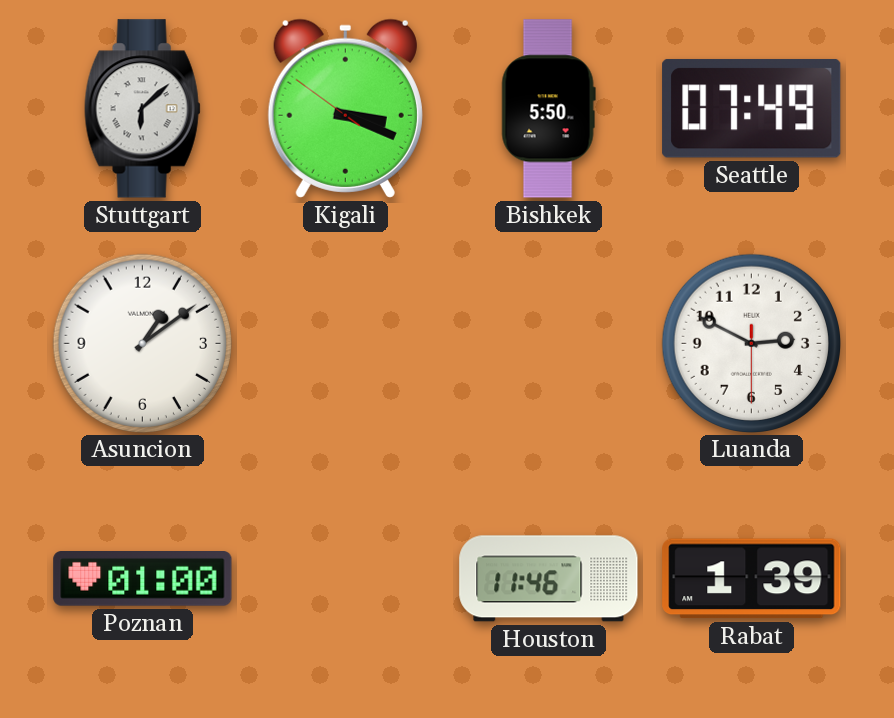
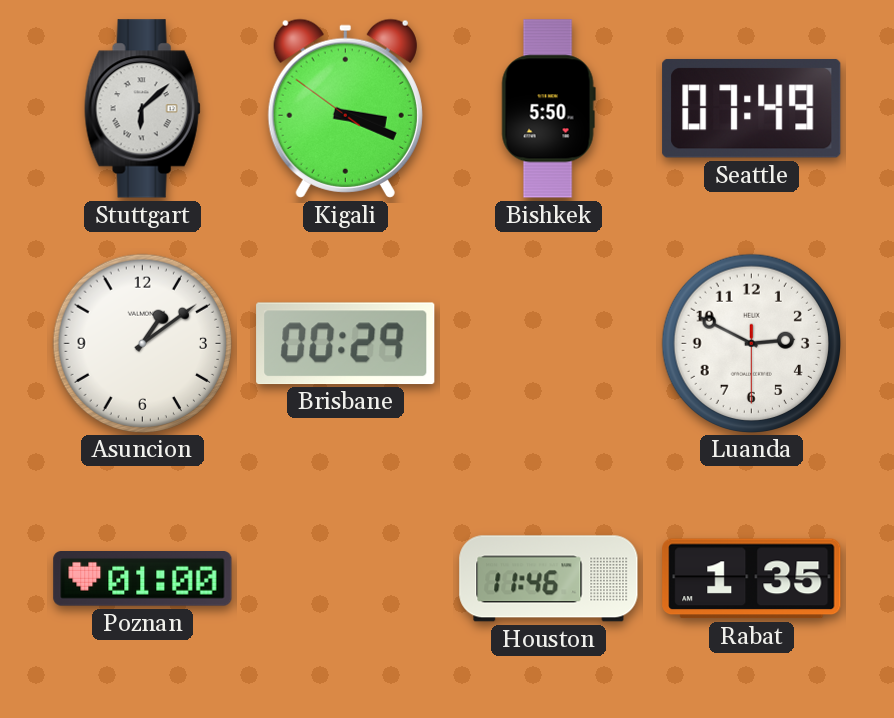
Brisbane: none -> 00:29
Rabat: 1:39 -> 1:35
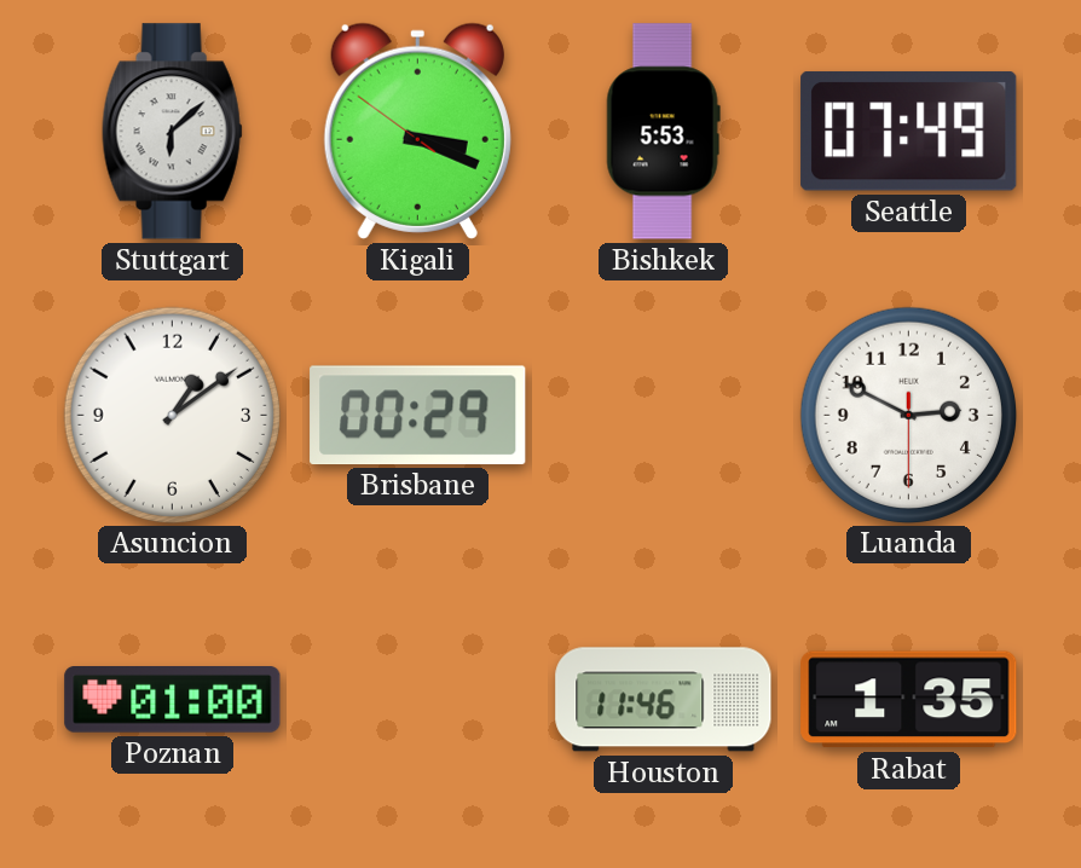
Bishkek: 5:50 -> 5:53
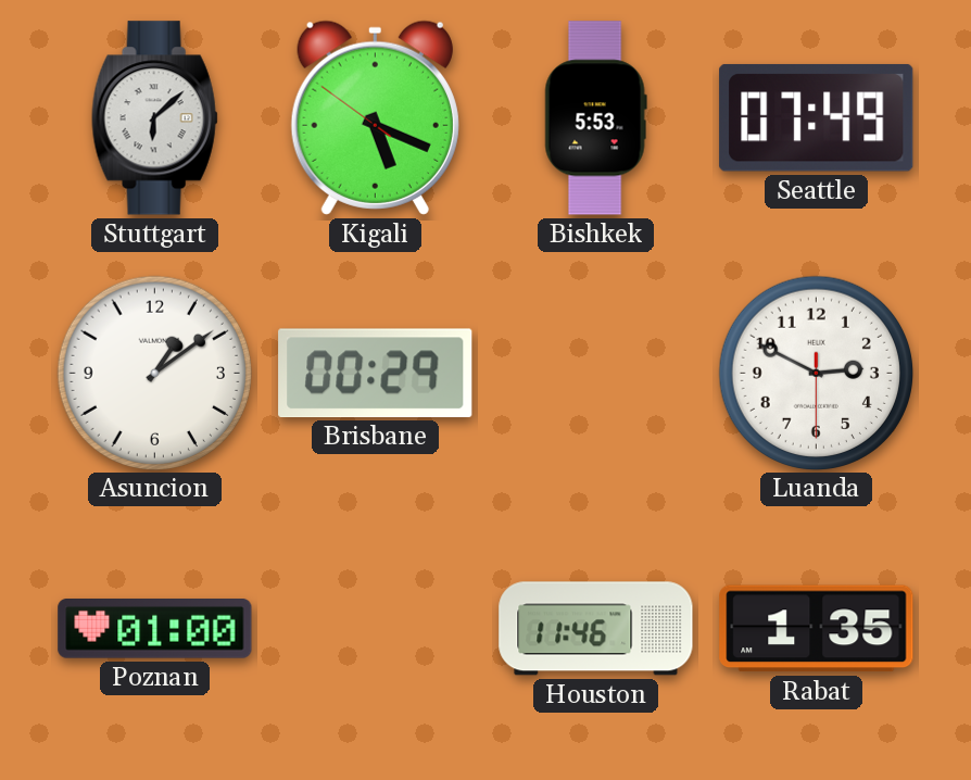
Kigali: 3:18 -> 5:18
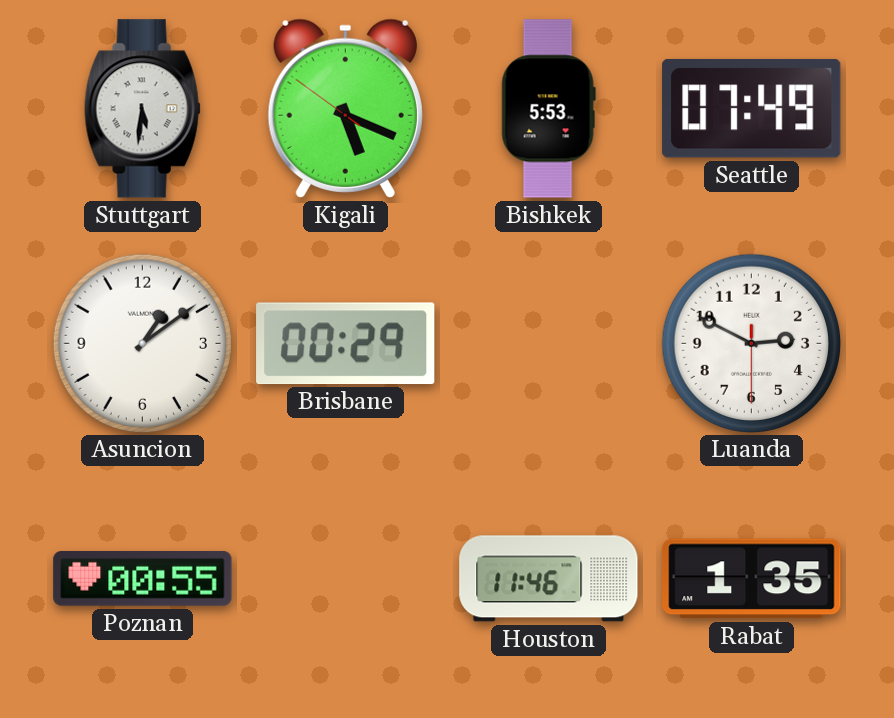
Stuttgart: 6:08 -> 5:31
Poznan: 01:00 -> 00:55
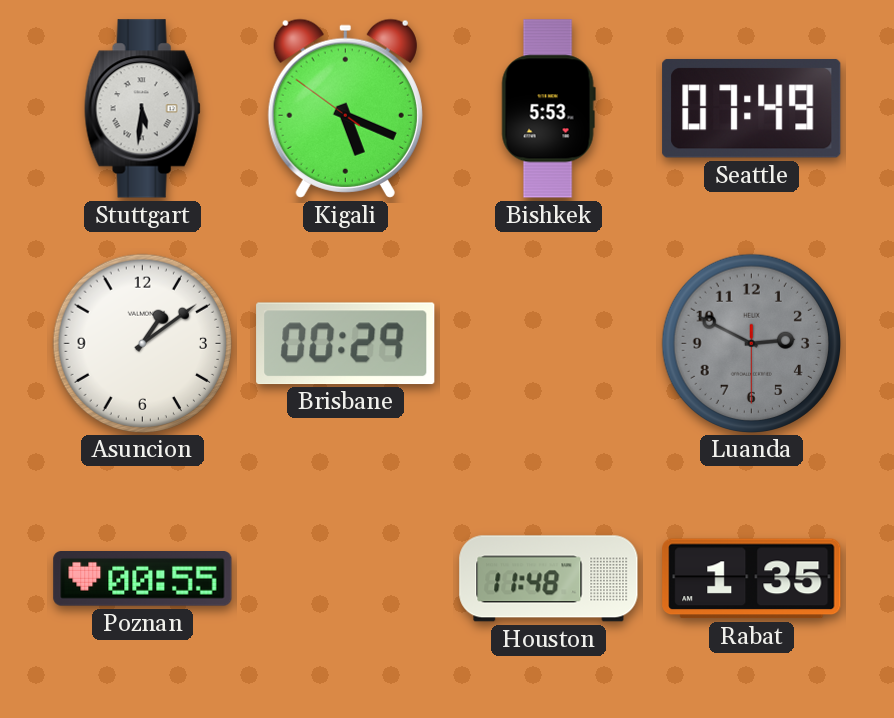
Luanda dial: white -> grey
Houston: 11:46 -> 11:48
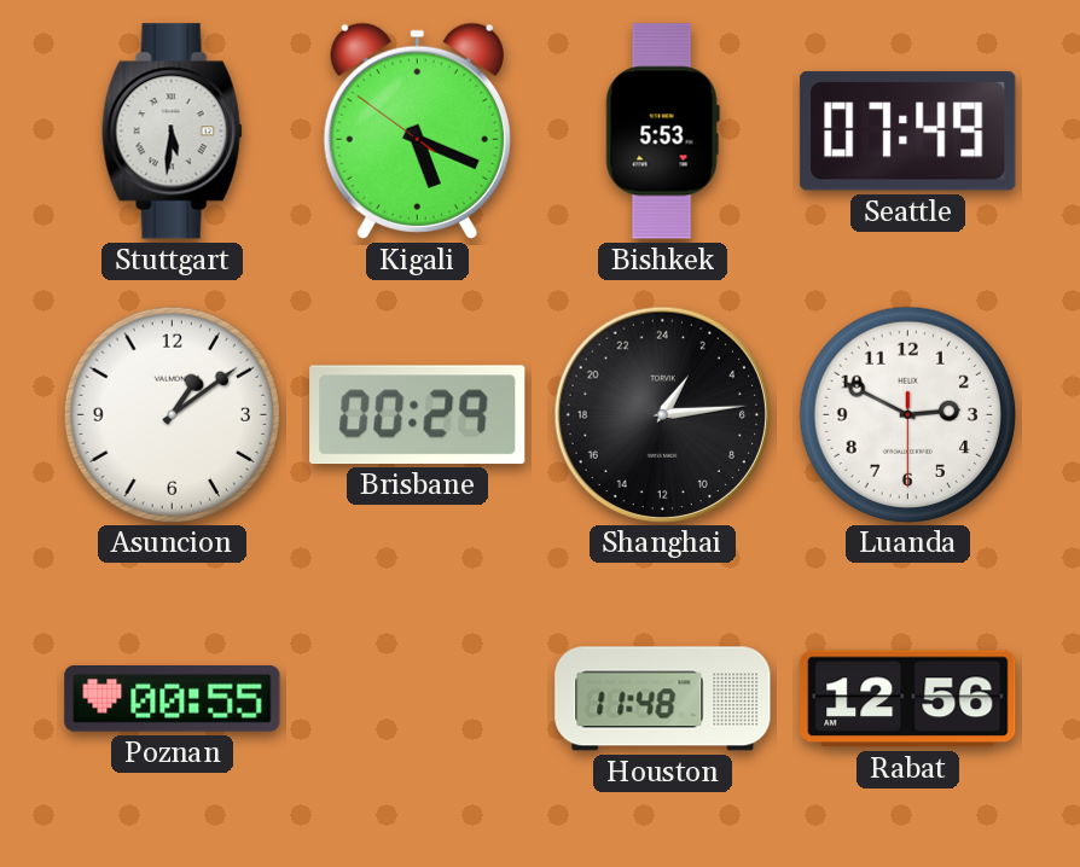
Shanghai: none -> 2:14
Luanda dial: grey -> white
Rabat: 1:35 -> 12:56
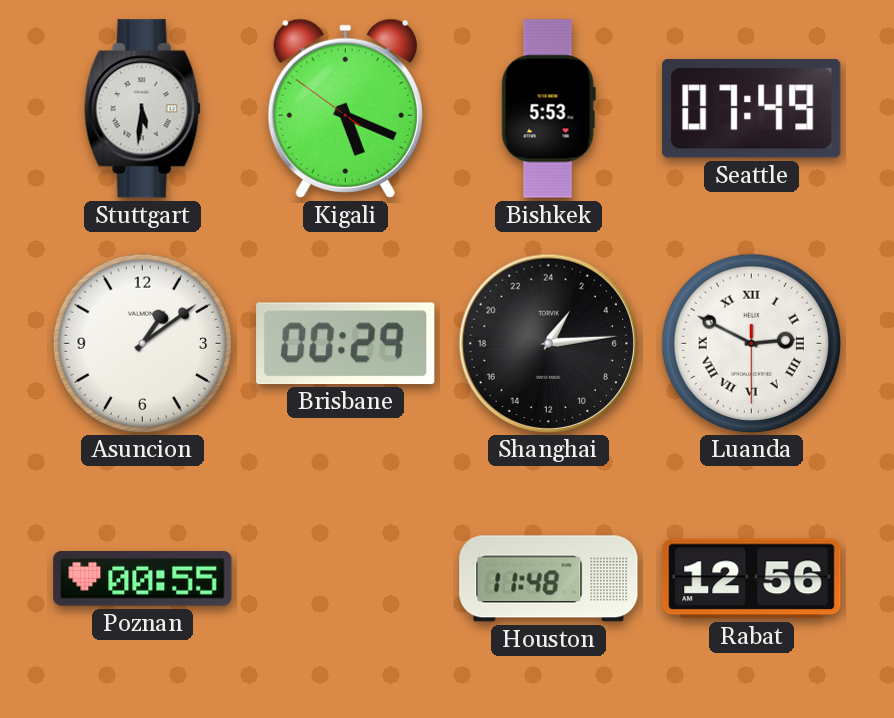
Luanda numerals: Arabic -> Roman
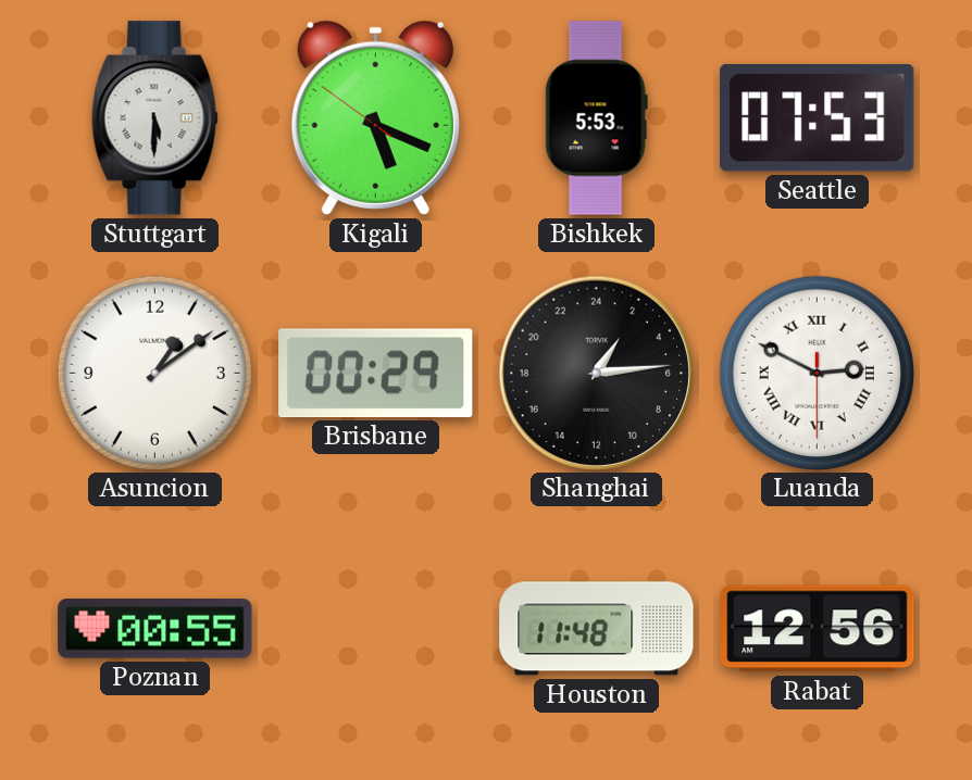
Stuttgart: 5:31 -> 5:30
Seattle: 07:49 -> 07:53
